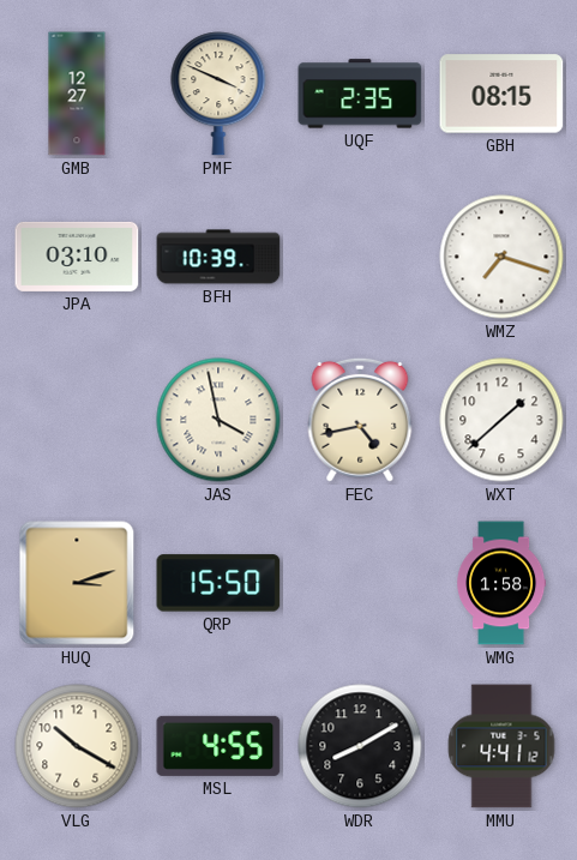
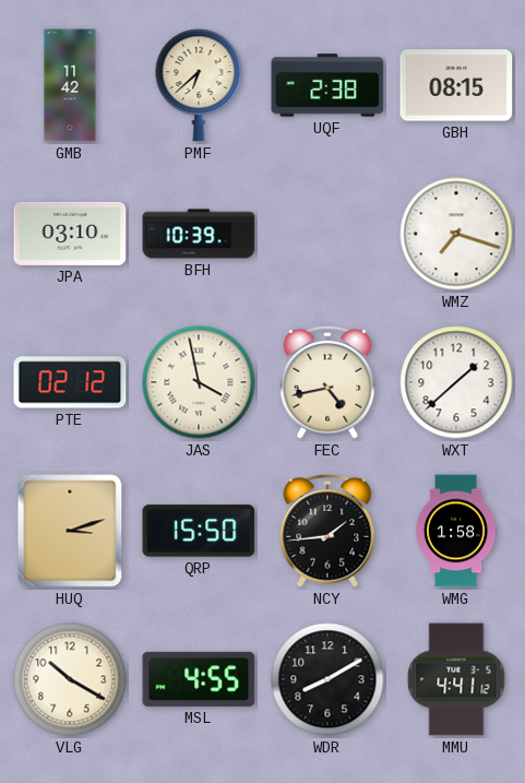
GMB: 12:27 -> 11:42
PMF: 3:49 -> 6:38
UQF: 2:35 -> 2:38
PTE: none -> 02:12
NCY: none -> 1:44
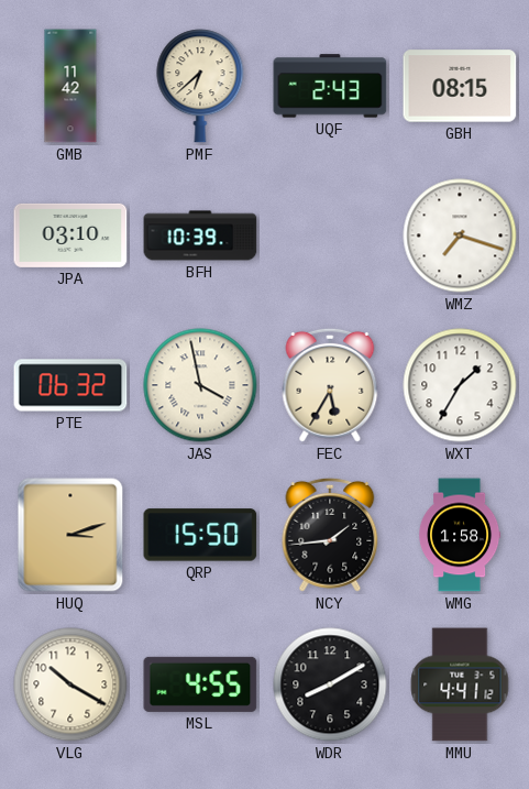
UQF: 2:38 -> 2:43
PTE: 02:12 -> 06:32
FEC: 4:43 -> 5:35
WXT: 1:38 -> 1:35
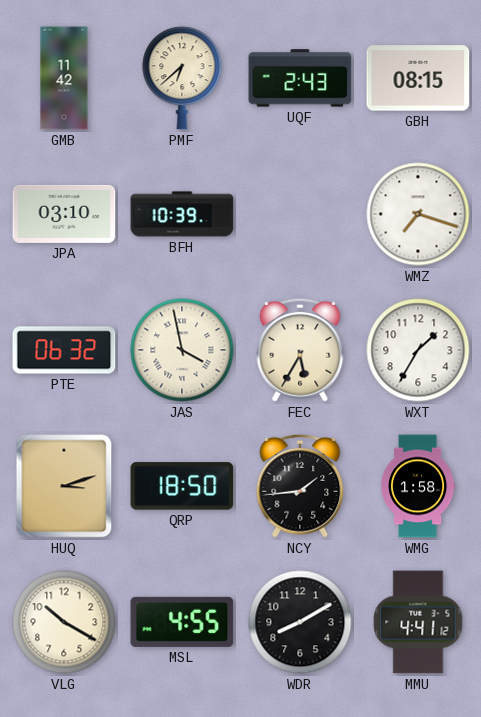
QRP: 15:50 -> 18:50
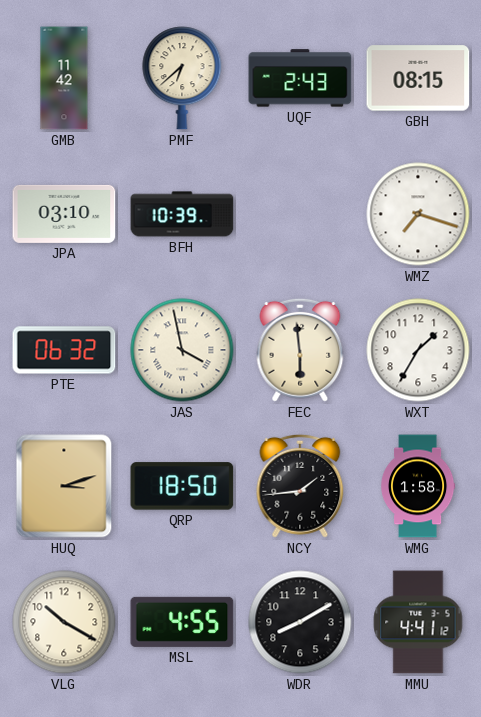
FEC: 5:35 -> 5:59
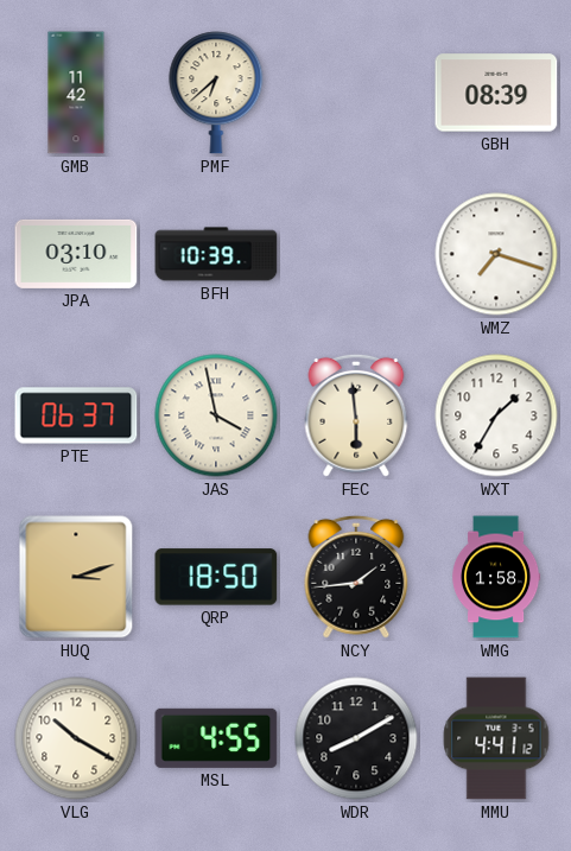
UQF: 2:43 -> none
GBH: 08:15 -> 08:39
PTE: 06:32 -> 06:37
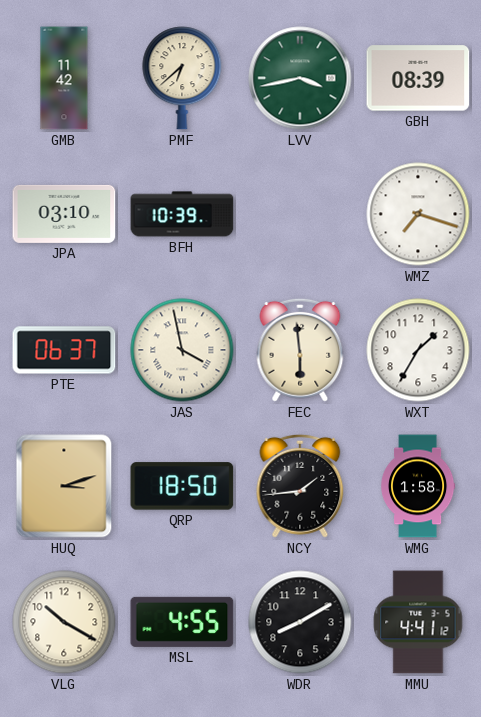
LVV: none -> 3:43
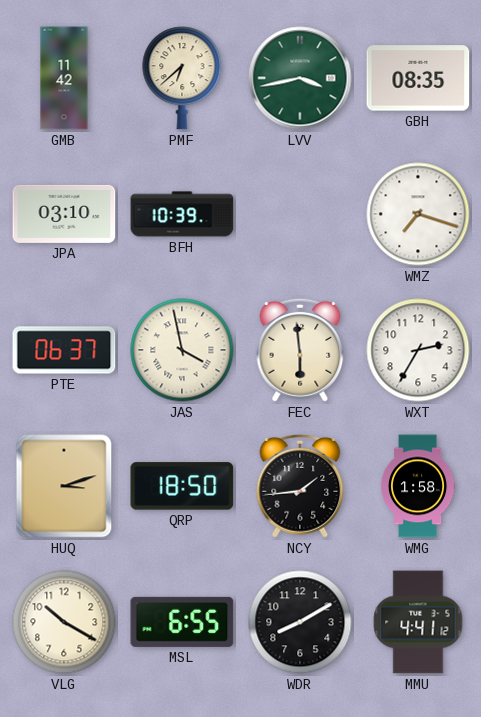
GBH: 08:39 -> 08:35
WXT: 1:35 -> 2:35
MSL: 4:55 -> 6:55
